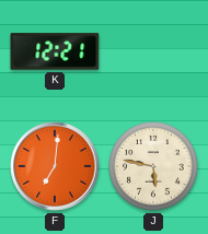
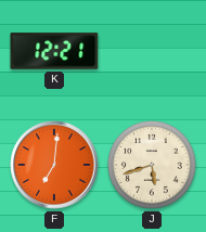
J: 5:47 -> 5:42
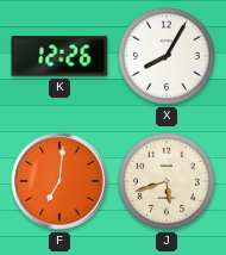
K: 12:21 -> 12:26
X: none -> 8:05
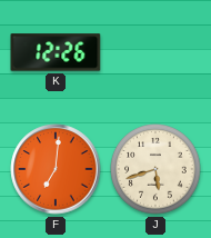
X: 8:05 -> none
